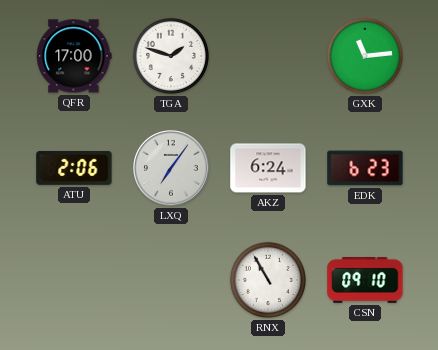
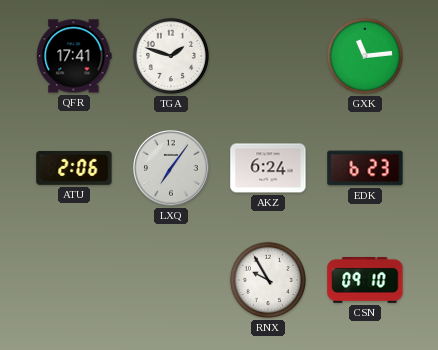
QFR: 17:00 -> 17:41
RNX: 10:55 -> 9:55
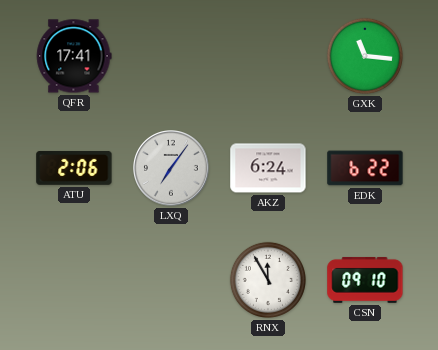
TGA: 1:48 -> none
GXK: 11:14 -> 11:16
EDK: 6:23 -> 6:22
RNX: 9:55 -> 11:55
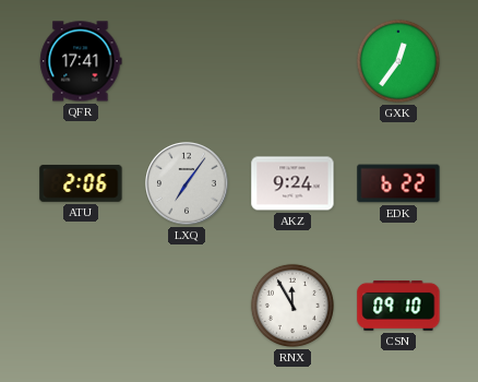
GXK: 11:16 -> 12:36
AKZ: 6:24 -> 9:24
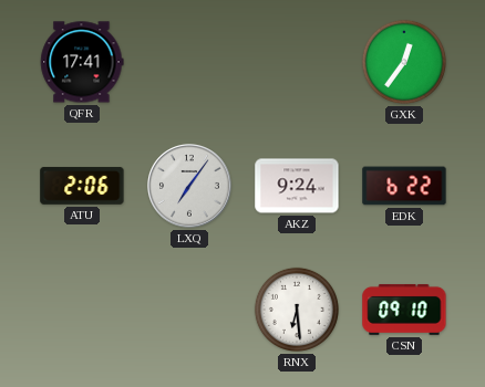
RNX: 11:55 -> 6:29
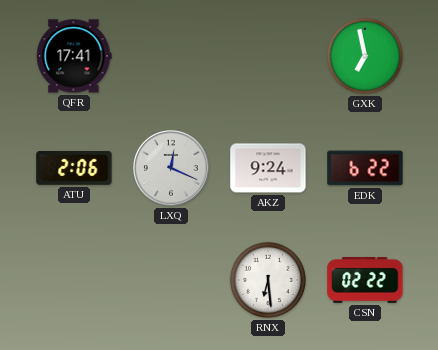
GXK: 12:36 -> 6:58
LXQ: 7:06 -> 12:19
CSN: 09:10 -> 02:22
